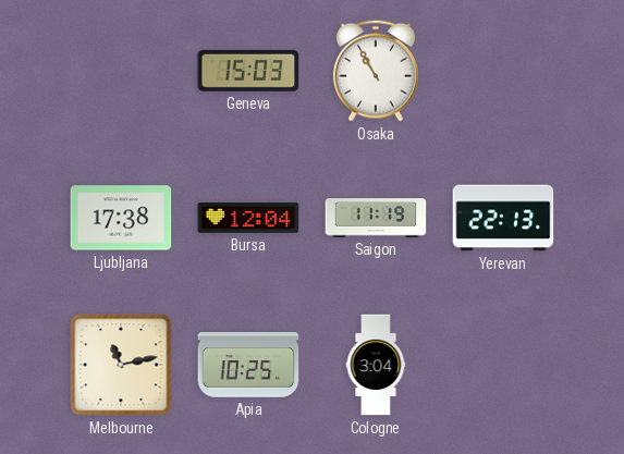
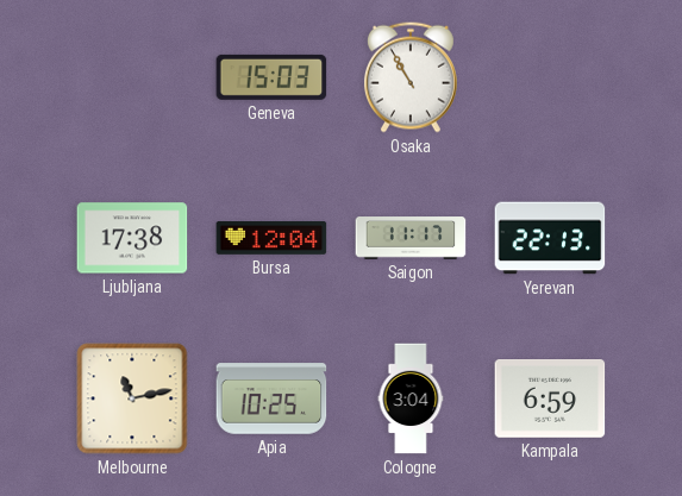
Saigon: 11:19 -> 11:17
Kampala: none -> 6:59
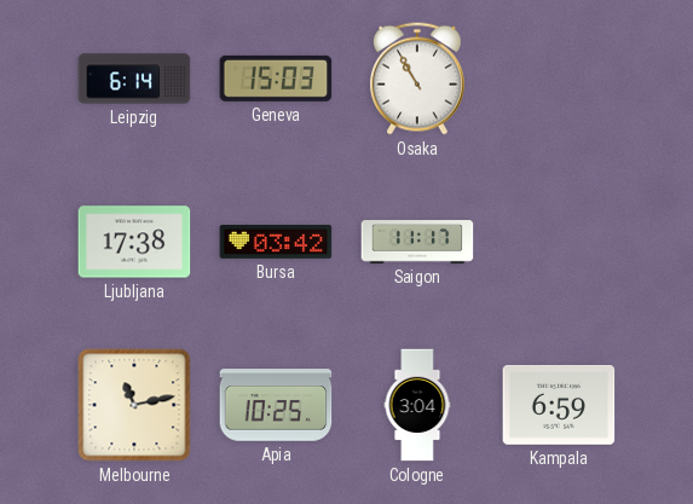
Leipzig: none -> 6:14
Bursa: 12:04 -> 03:42
Yerevan: 22:13 -> none
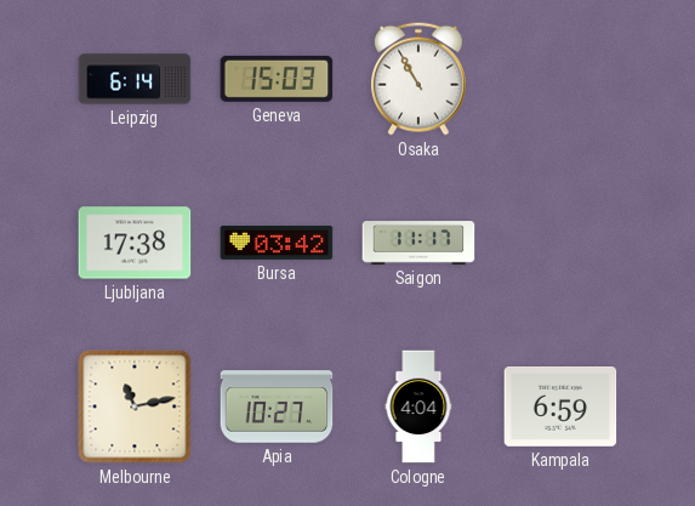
Apia: 10:25 -> 10:27
Cologne: 3:04 -> 4:04
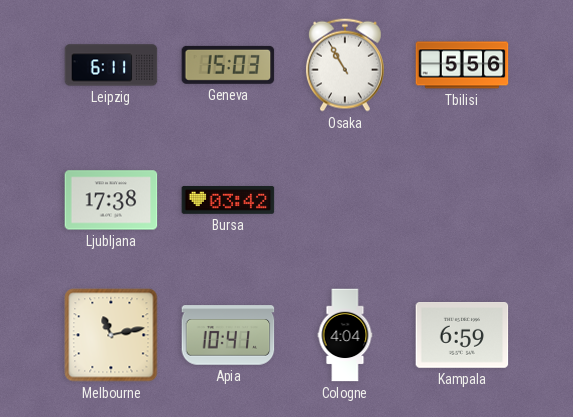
Leipzig: 6:14 -> 6:11
Tbilisi: none -> 5:56
Saigon: 11:17 -> none
Apia: 10:27 -> 10:41
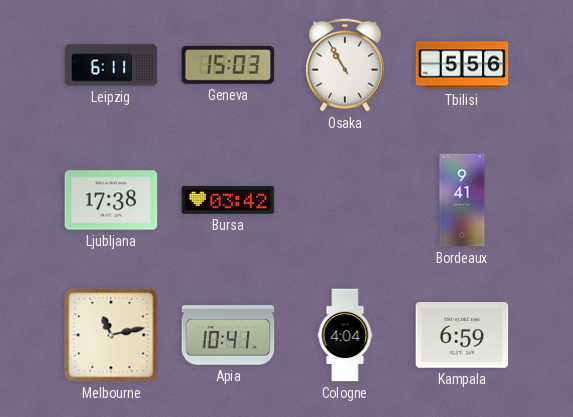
Bordeaux: none -> 9:41
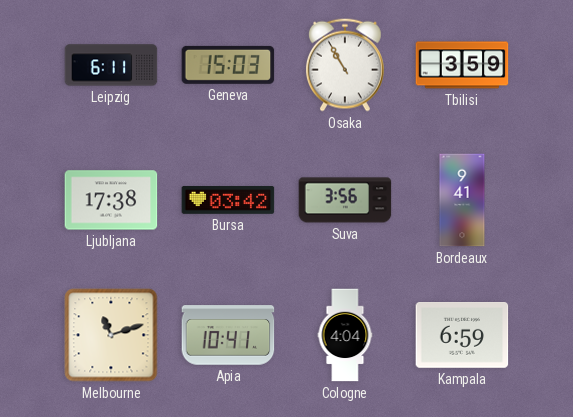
Tbilisi: 5:56 -> 3:59
Suva: none -> 3:56
Melbourne: 11:13 -> 11:12
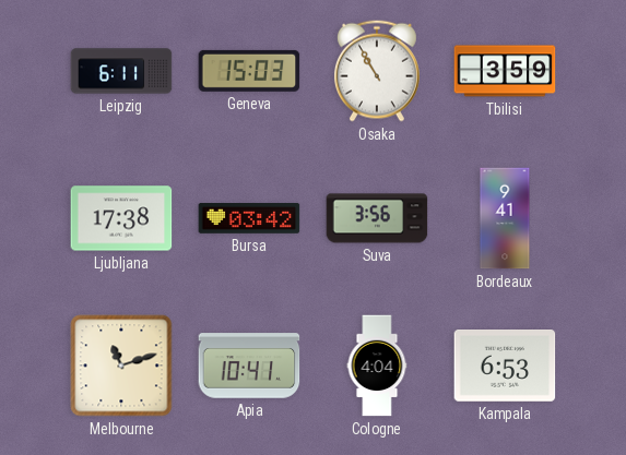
Kampala: 6:59 -> 6:53
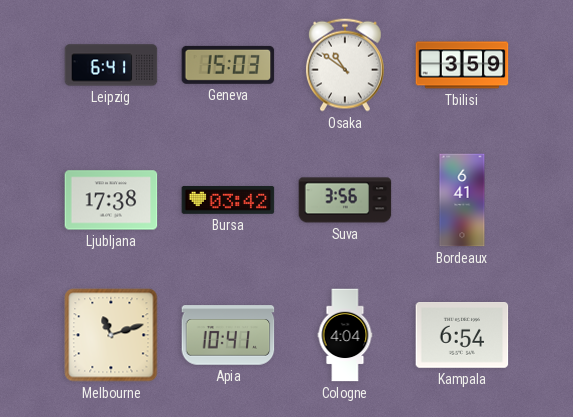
Leipzig: 6:11 -> 6:41
Osaka: 10:55 -> 10:51
Bordeaux: 9:41 -> 6:41
Kampala: 6:53 -> 6:54
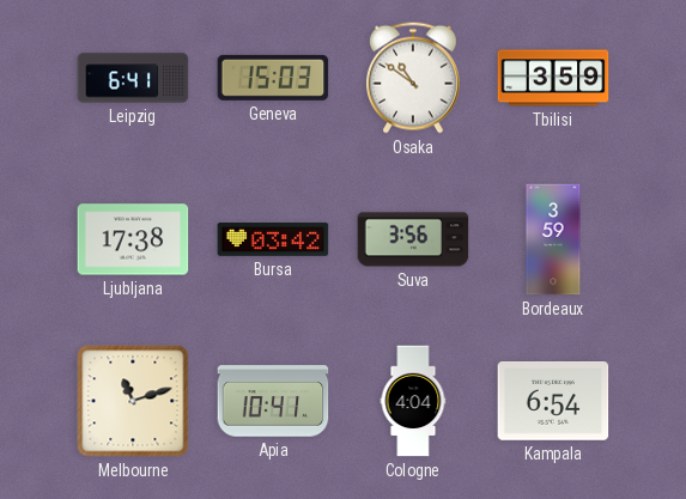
Bordeaux: 6:41 -> 3:59
